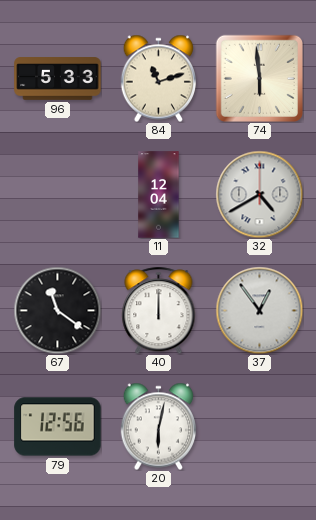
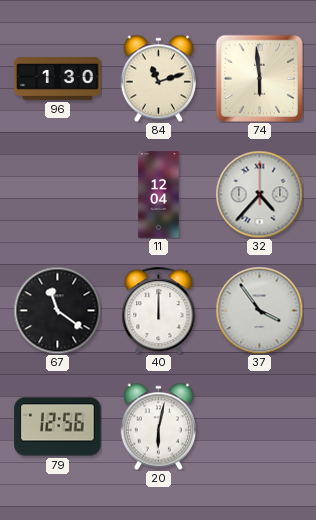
96: 5:33 -> 1:30
32: 4:40 -> 4:37
37: 12:54 -> 3:54
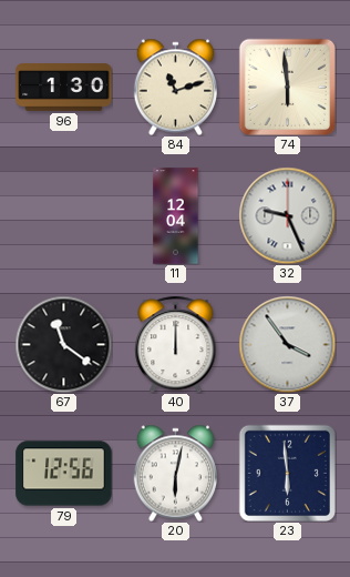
32: 4:37 -> 9:26
23: none -> 5:59
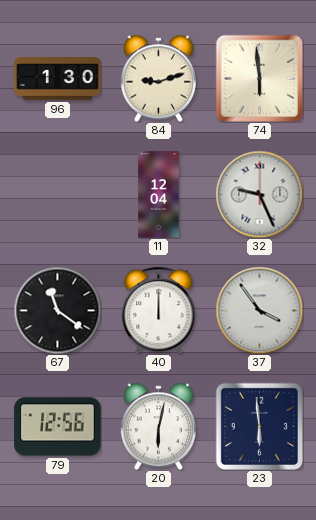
84: 11:12 -> 9:12
